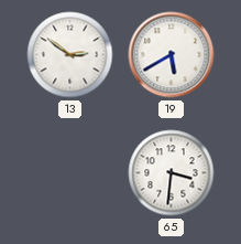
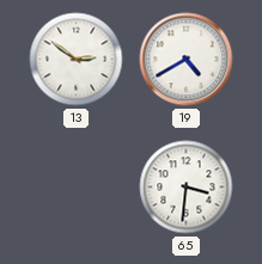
19: 5:40 -> 4:40
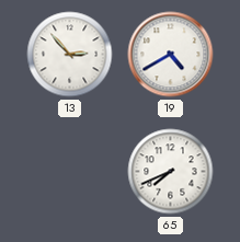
13: 2:51 -> 2:53
65: 3:31 -> 7:41
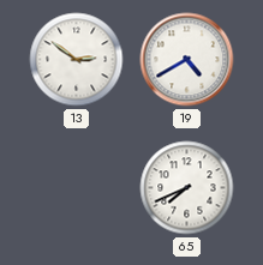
13: 2:53 -> 2:51
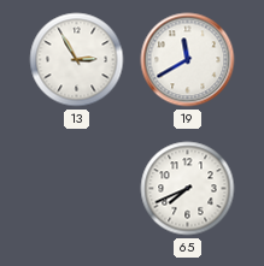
13: 2:51 -> 2:55
19: 4:40 -> 11:40
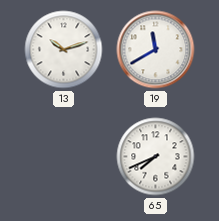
13: 2:55 -> 10:12
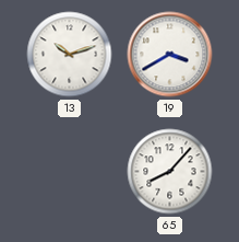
19: 11:40 -> 3:40
65: 7:41 -> 8:07
